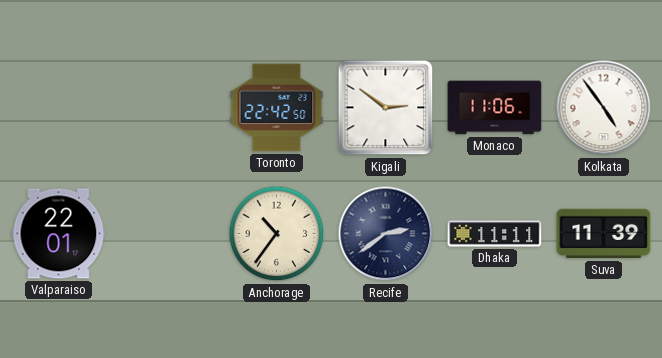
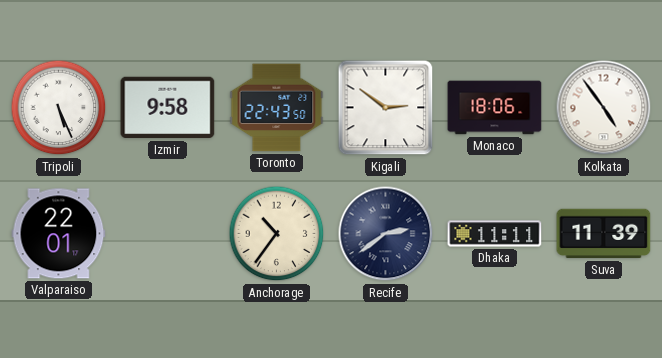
Tripoli: none -> 5:26
Izmir: none -> 9:58
Toronto: 22:42 -> 22:43
Monaco: 11:06 -> 18:06
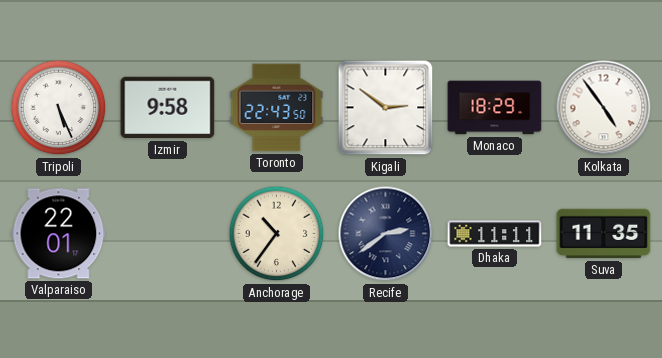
Monaco: 18:06 -> 18:29
Suva: 11:39 -> 11:35
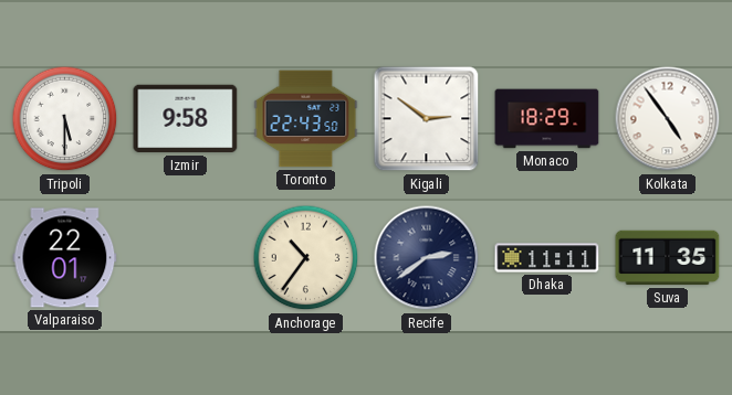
Tripoli: 5:26 -> 5:30
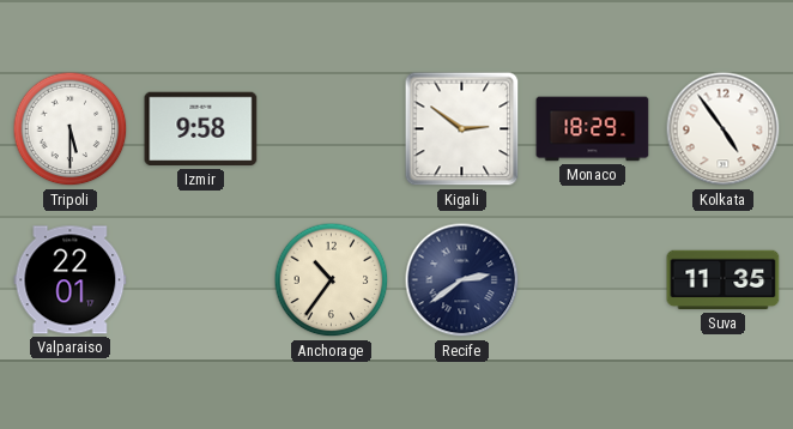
Toronto: 22:43 -> none
Dhaka: 11:11 -> none
